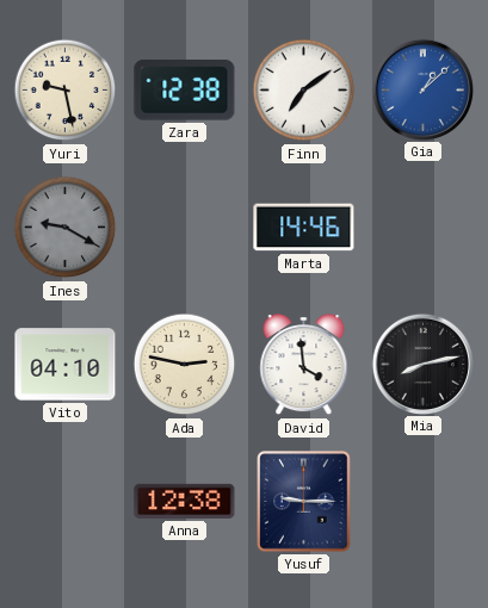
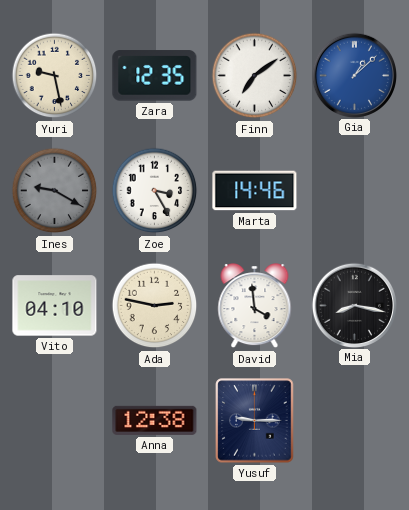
Zara: 12:38 -> 12:35
Zoe: none -> 3:25
Mia: 8:13 -> 8:17
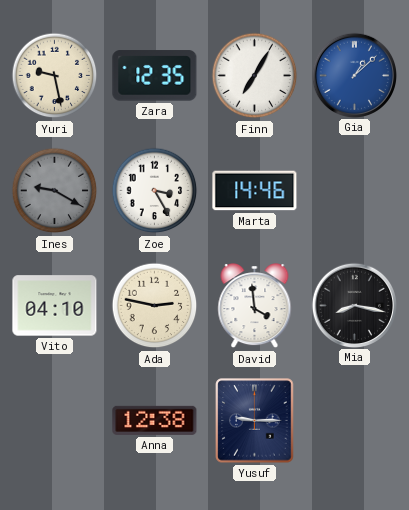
Finn: 7:09 -> 7:05
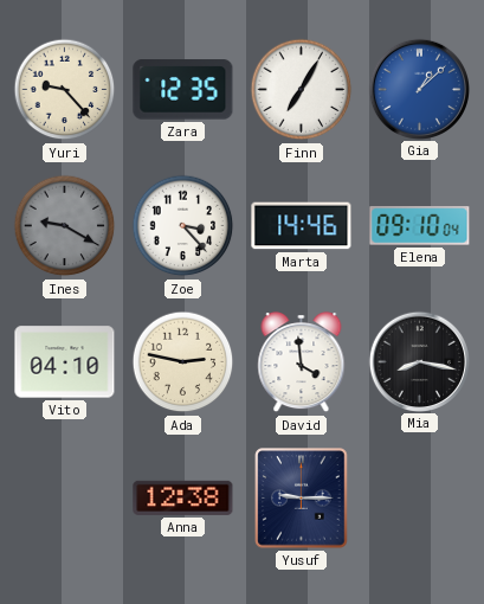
Yuri: 9:28 -> 9:23
Zoe: 3:25 -> 3:23
Elena: none -> 09:10
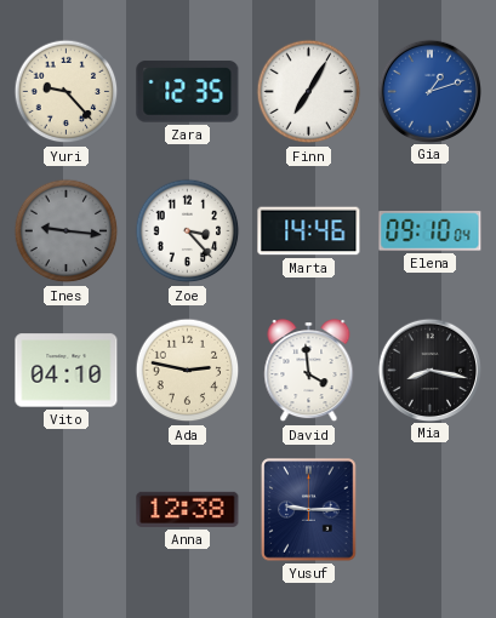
Gia: 1:08 -> 1:12
Ines: 9:20 -> 9:16
